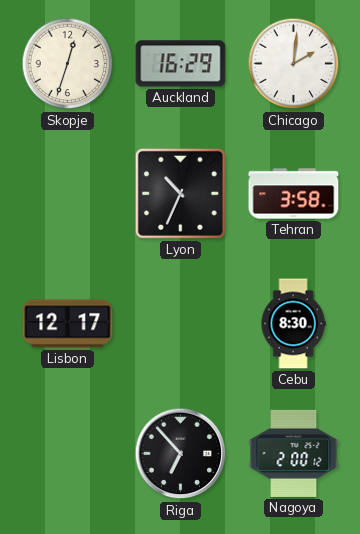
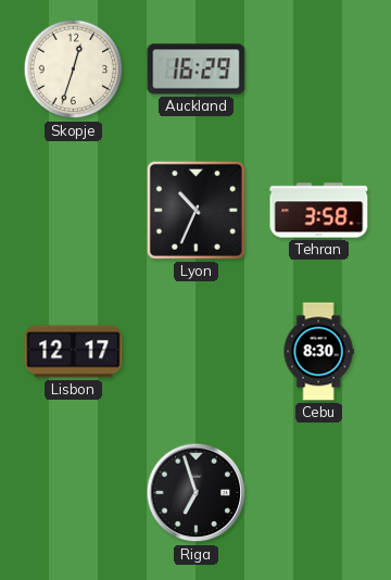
Chicago: 2:01 -> none
Riga: 6:53 -> 6:57
Nagoya: 2:00 -> none
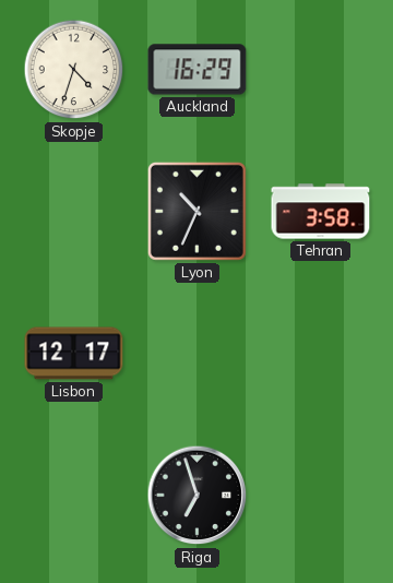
Skopje: 12:33 -> 4:33
Cebu: 8:30 -> none
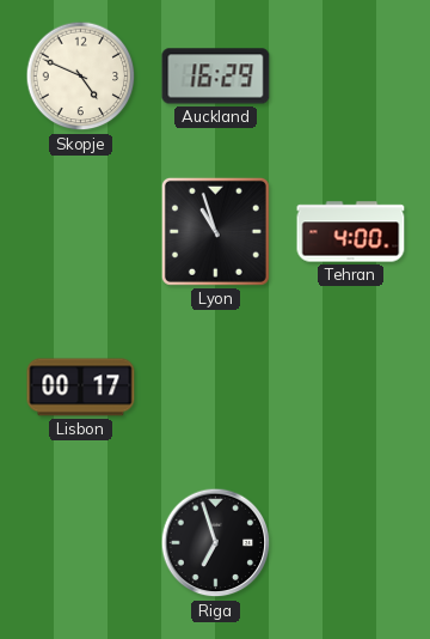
Skopje: 4:33 -> 4:49
Lyon: 10:34 -> 10:57
Tehran: 3:58 -> 4:00
Lisbon: 12:17 -> 00:17
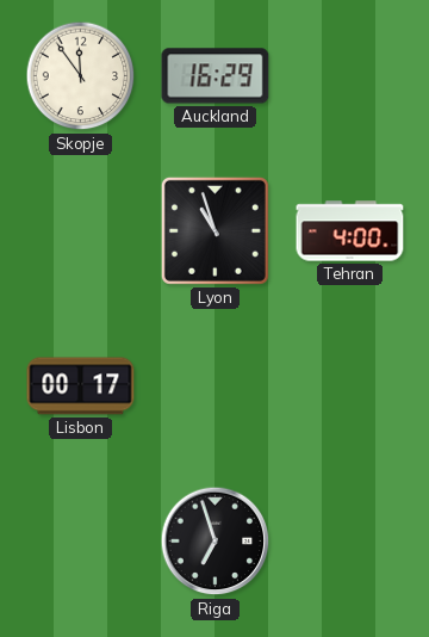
Skopje: 4:49 -> 11:54
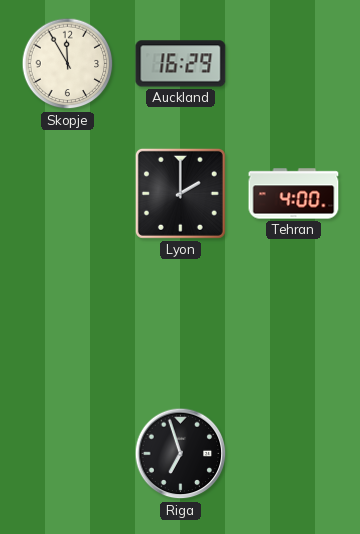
Skopje: 11:54 -> 11:55
Lyon: 10:57 -> 2:00
Lisbon: 00:17 -> none
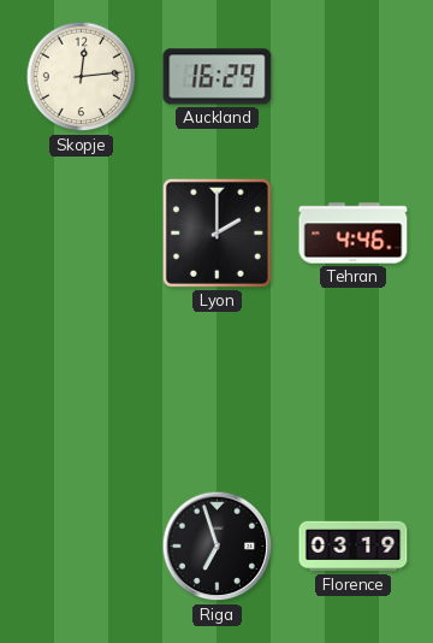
Skopje: 11:55 -> 12:14
Tehran: 4:00 -> 4:46
Florence: none -> 03:19
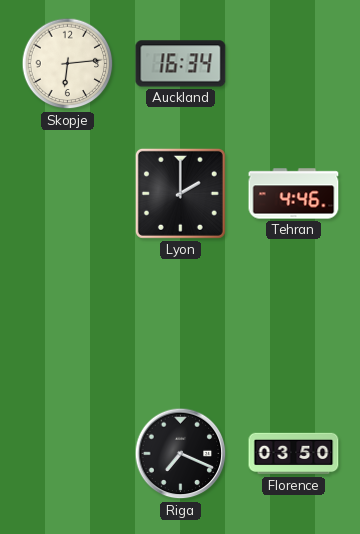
Skopje: 12:14 -> 6:14
Auckland: 16:29 -> 16:34
Riga: 6:57 -> 7:19
Florence: 03:19 -> 03:50
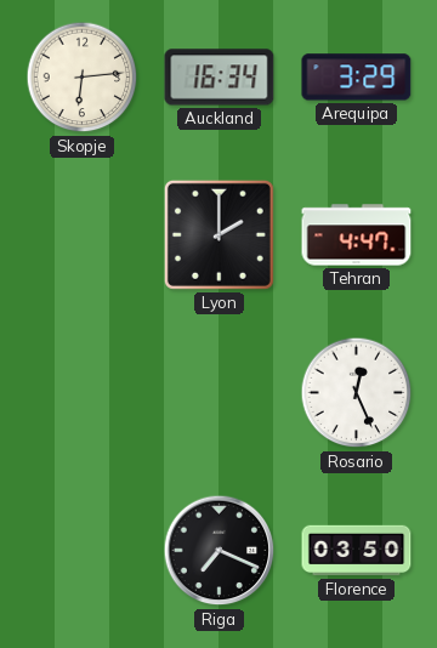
Arequipa: none -> 3:29
Tehran: 4:46 -> 4:47
Rosario: none -> 12:26
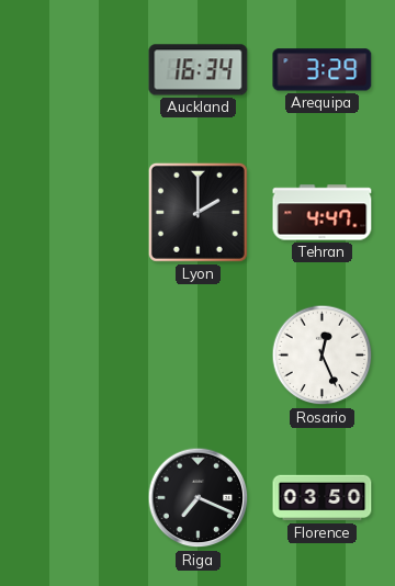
Skopje: 6:14 -> none
